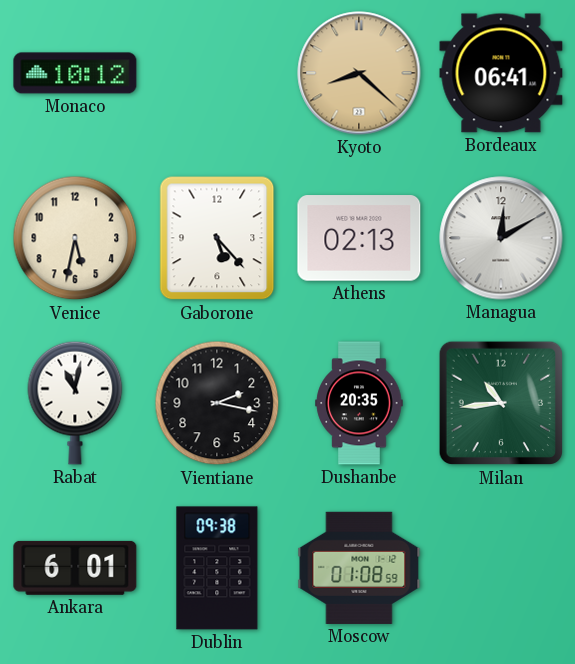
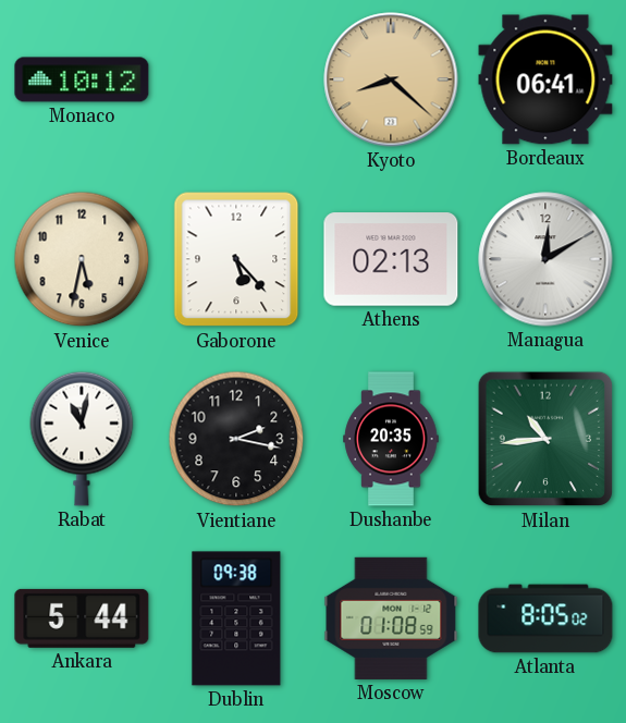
Ankara: 6:01 -> 5:44
Atlanta: none -> 8:05
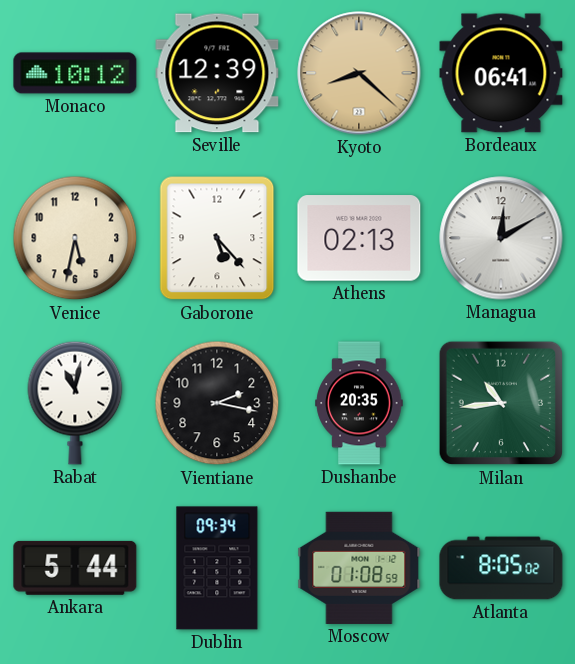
Seville: none -> 12:39
Dublin: 09:38 -> 09:34
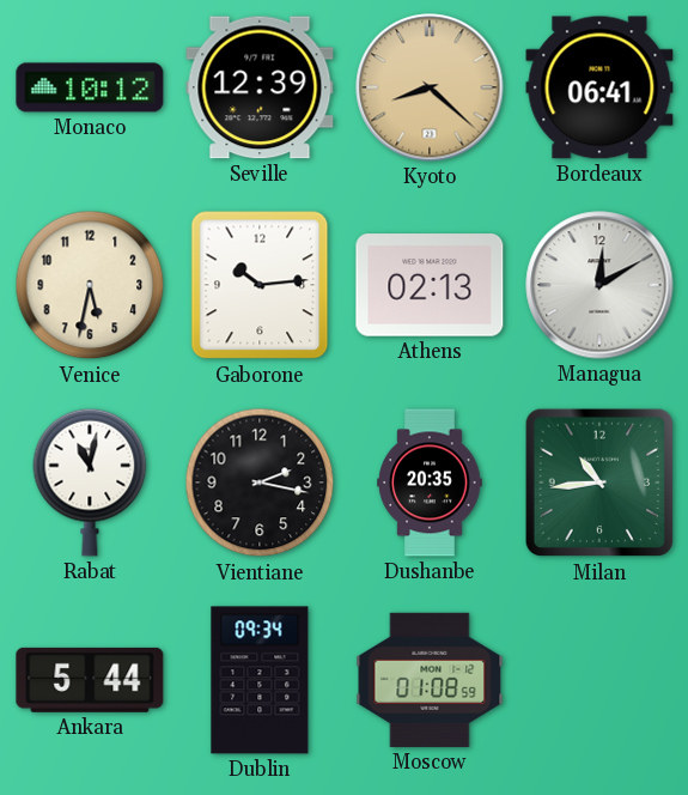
Gaborone: 5:23 -> 10:14
Atlanta: 8:05 -> none
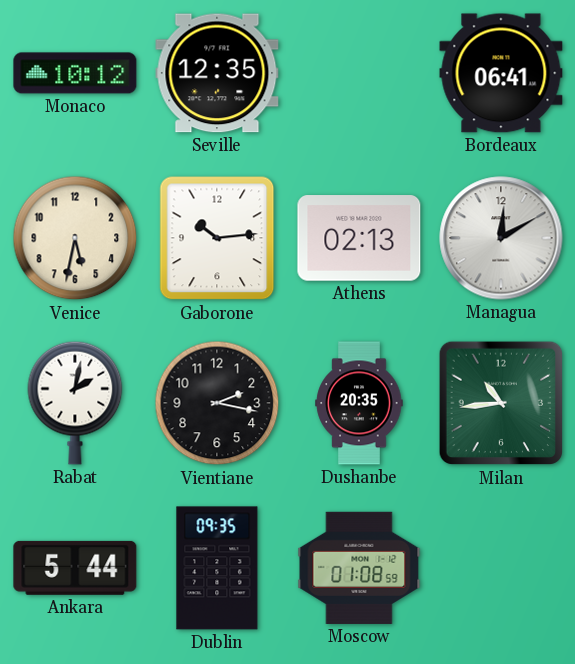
Seville: 12:39 -> 12:35
Kyoto: 8:22 -> none
Rabat: 11:02 -> 2:02
Dublin: 09:34 -> 09:35
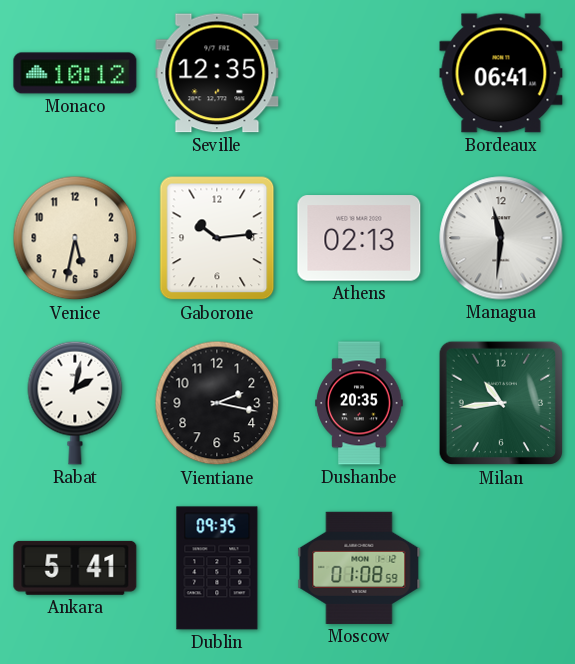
Managua: 12:10 -> 11:31
Ankara: 5:44 -> 5:41
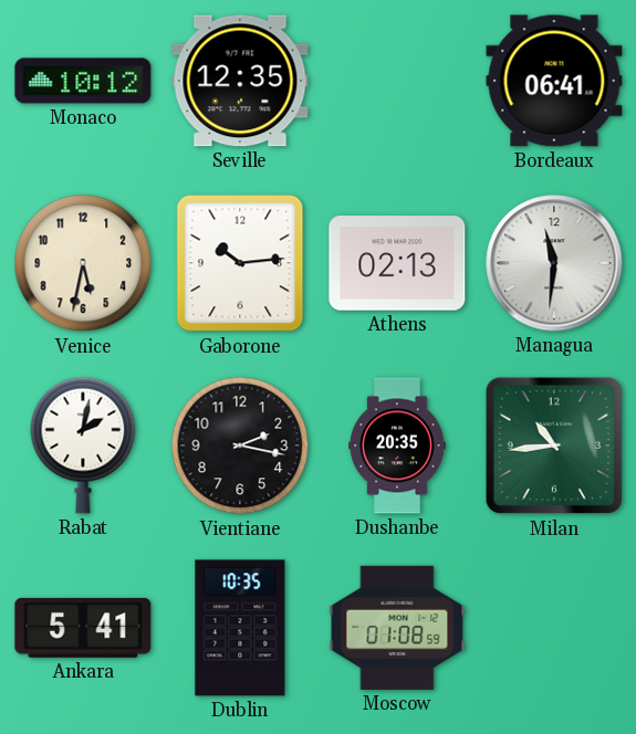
Dublin: 09:35 -> 10:35
